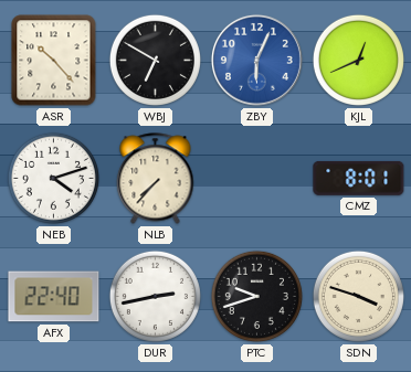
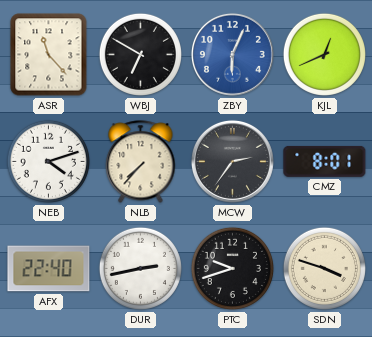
ASR: 10:23 -> 11:23
MCW: none -> 2:36
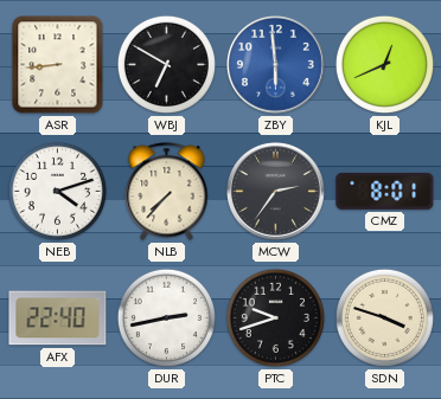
ASR: 11:23 -> 8:44
ZBY: 6:04 -> 5:59
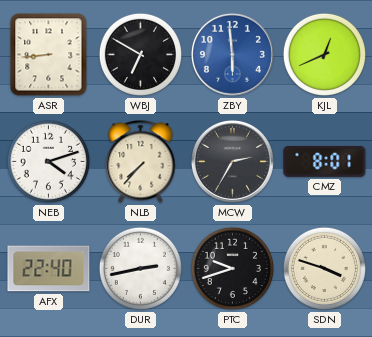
MCW: 2:36 -> 2:35
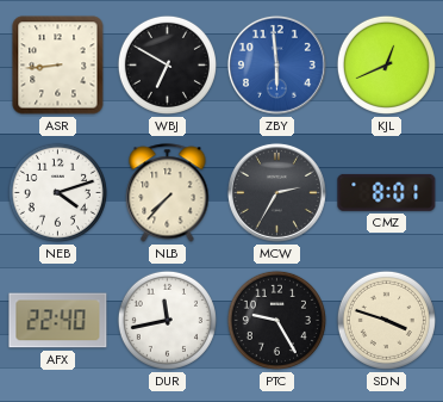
DUR: 2:43 -> 11:43
PTC: 9:42 -> 9:25
